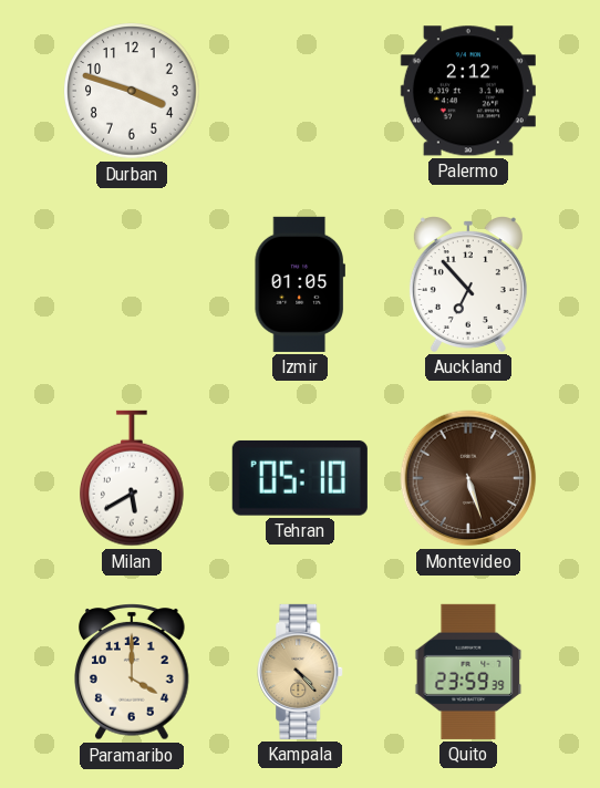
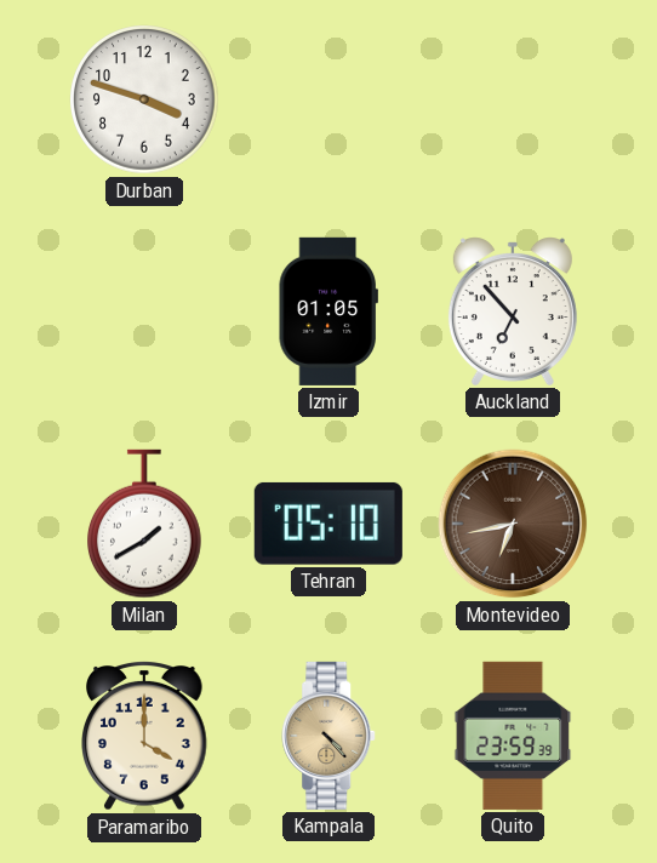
Palermo: 2:12 -> none
Milan: 5:40 -> 1:40
Montevideo: 5:27 -> 6:43
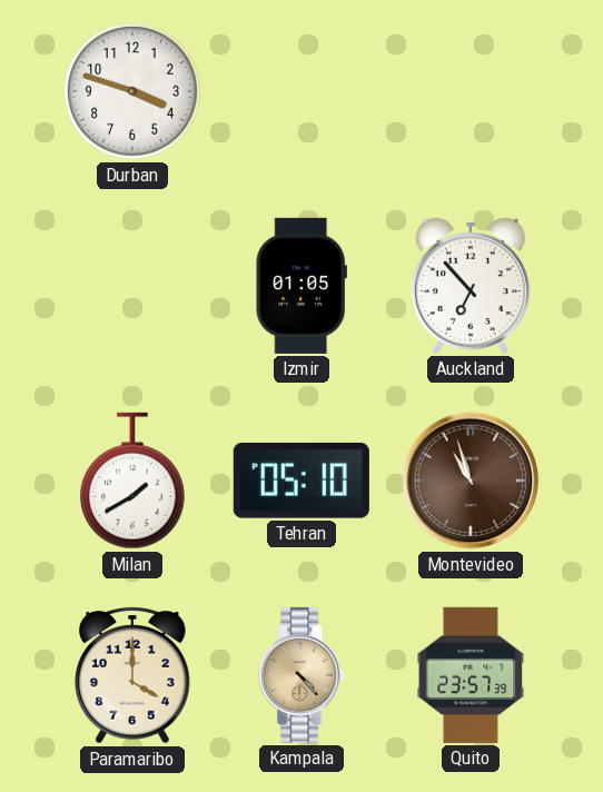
Montevideo: 6:43 -> 10:57
Quito: 23:59 -> 23:57
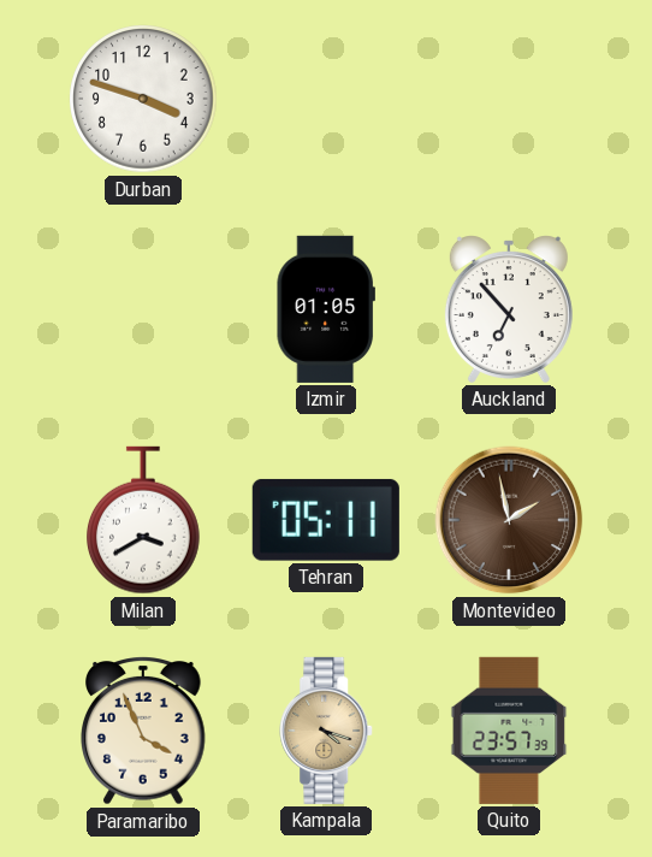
Milan: 1:40 -> 3:40
Tehran: 05:10 -> 05:11
Montevideo: 10:57 -> 1:58
Paramaribo: 4:00 -> 3:56
Kampala: 4:23 -> 4:18
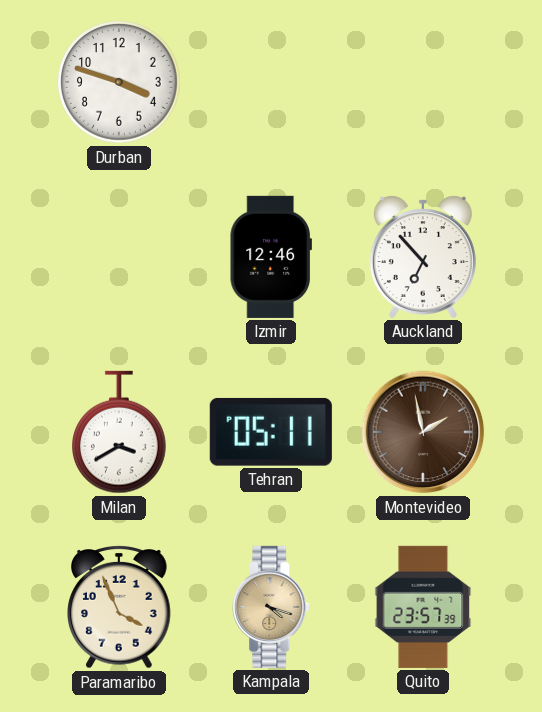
Izmir: 01:05 -> 12:46
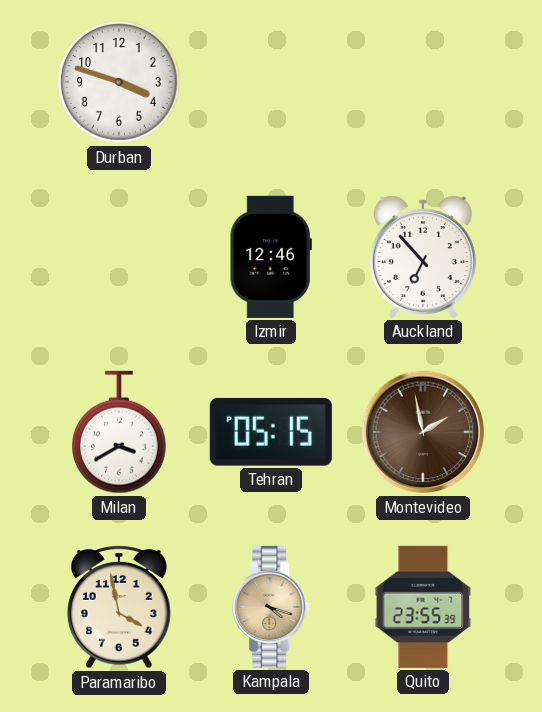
Tehran: 05:11 -> 05:15
Paramaribo: 3:56 -> 3:58
Quito: 23:57 -> 23:55
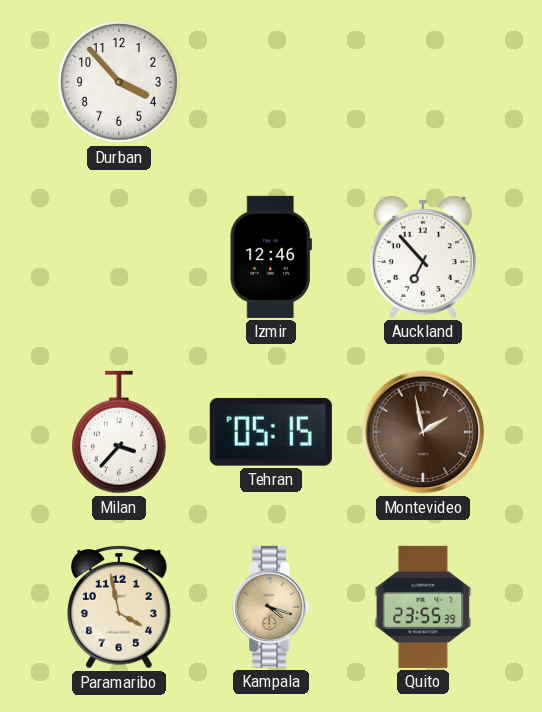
Durban: 3:48 -> 3:53
Milan: 3:40 -> 3:37
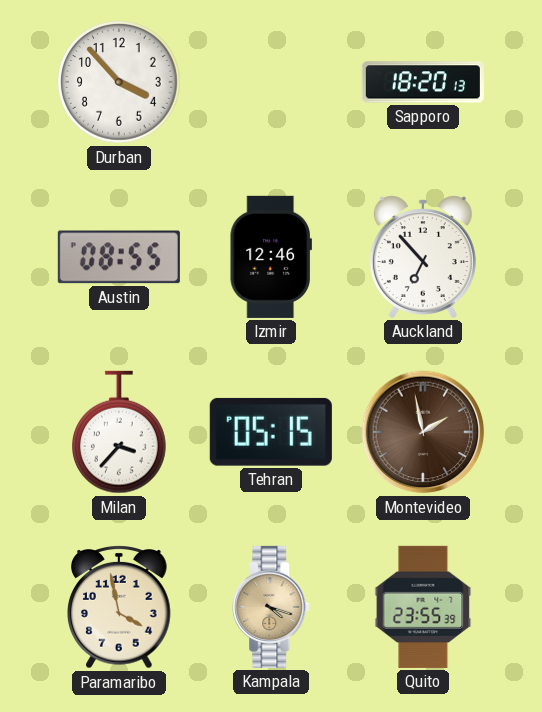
Sapporo: none -> 18:20
Austin: none -> 08:55
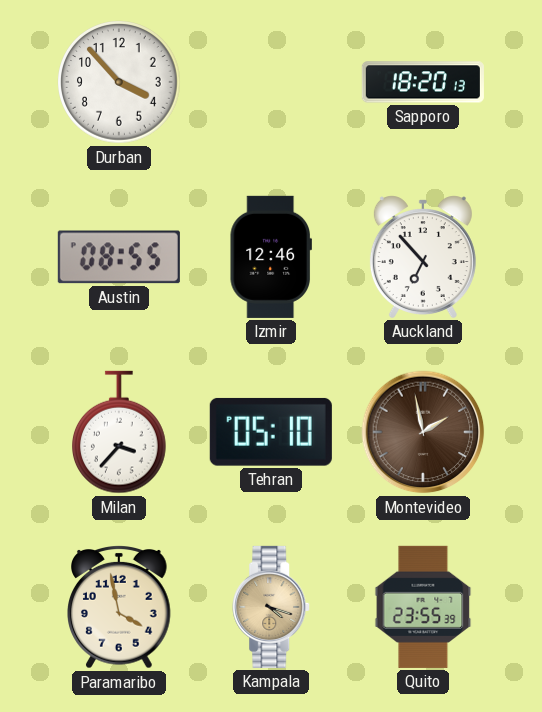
Tehran: 05:15 -> 05:10
